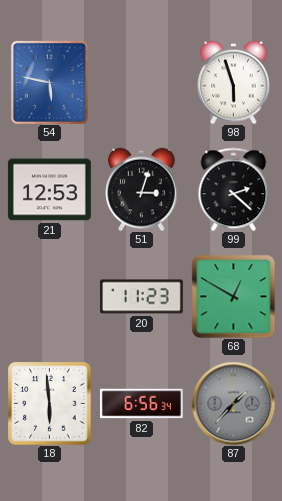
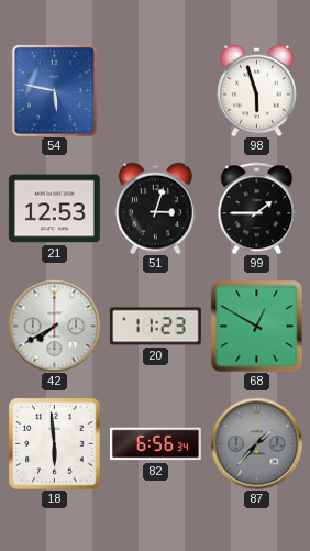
99: 2:22 -> 1:45
42: none -> 7:40
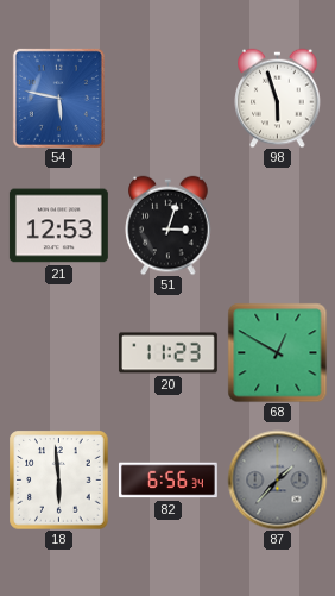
99: 1:45 -> none
42: 7:40 -> none
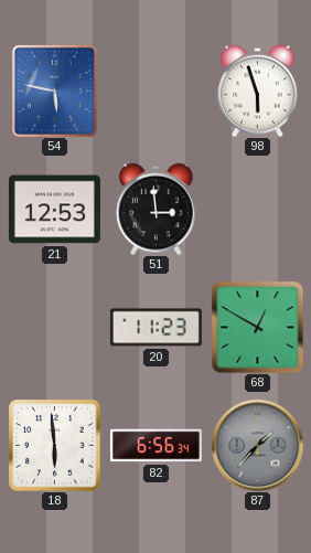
51: 3:03 -> 2:59
